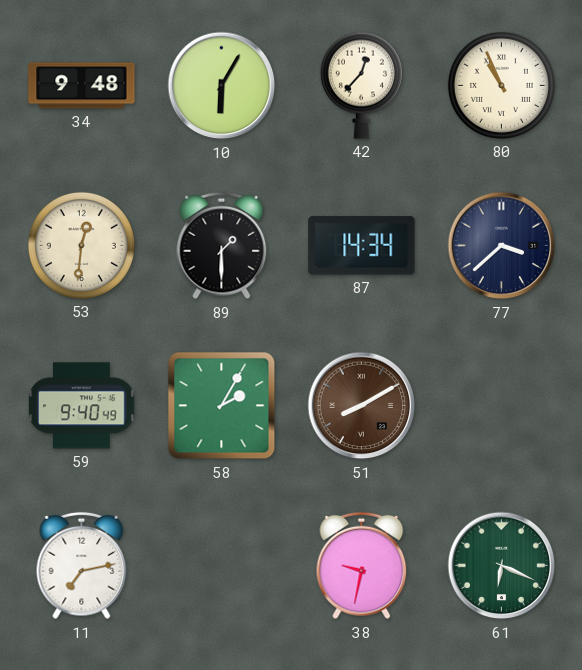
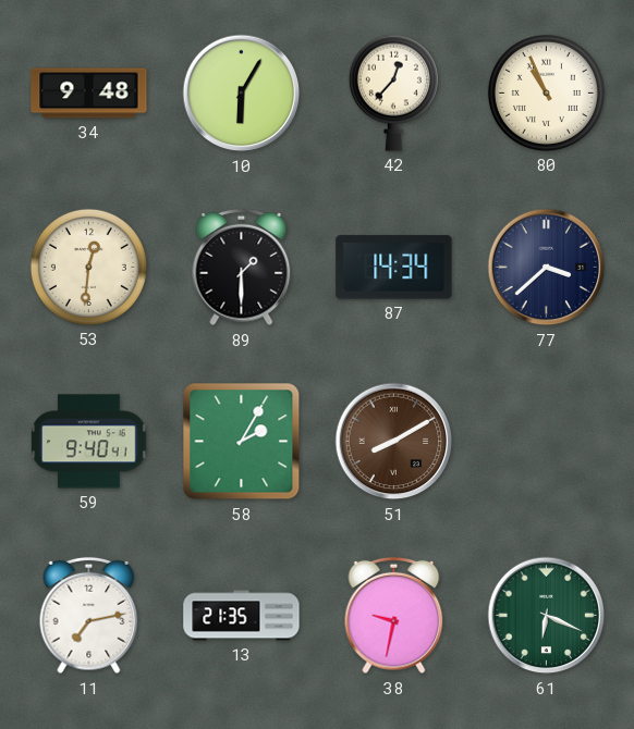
59: 9:40:49 -> 9:40:41
13: none -> 21:35
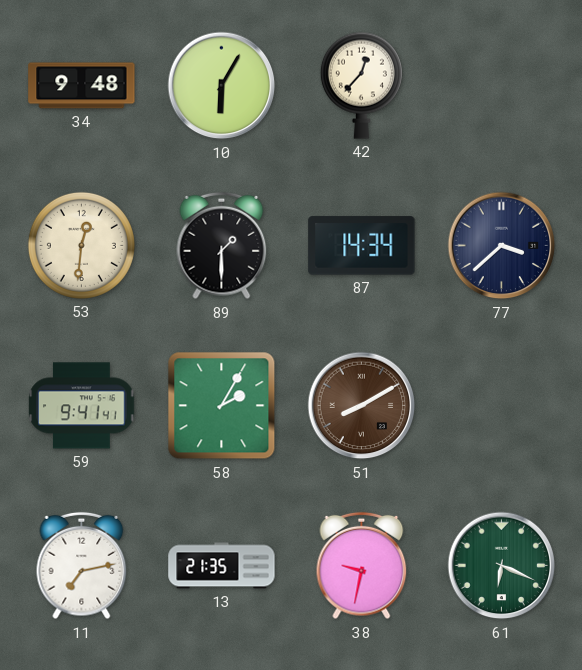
80: 10:56 -> none
59: 9:40 -> 9:41
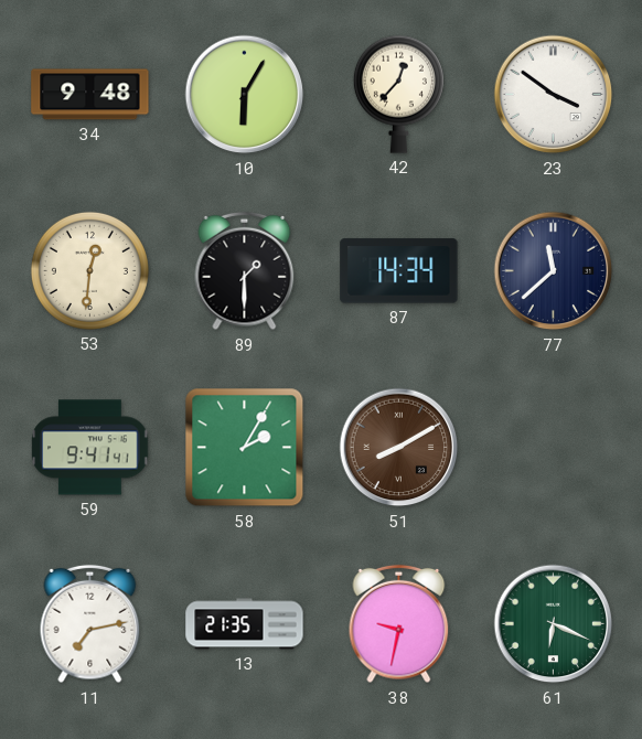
23: none -> 3:51
77: 3:38 -> 11:38
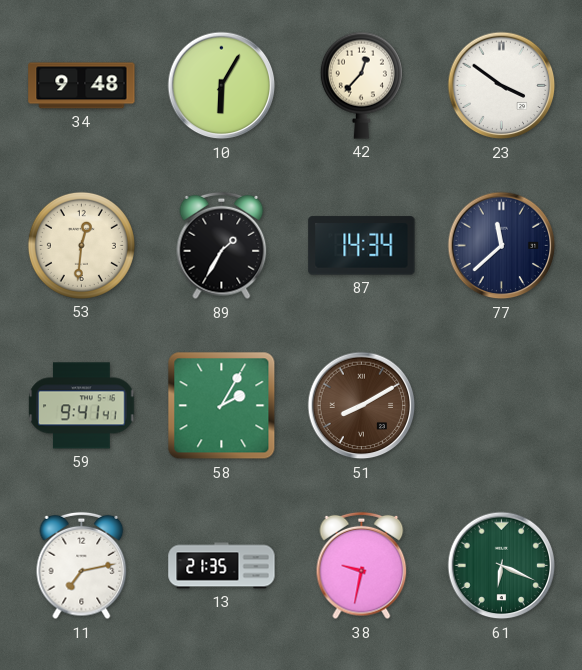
89: 1:30 -> 1:35
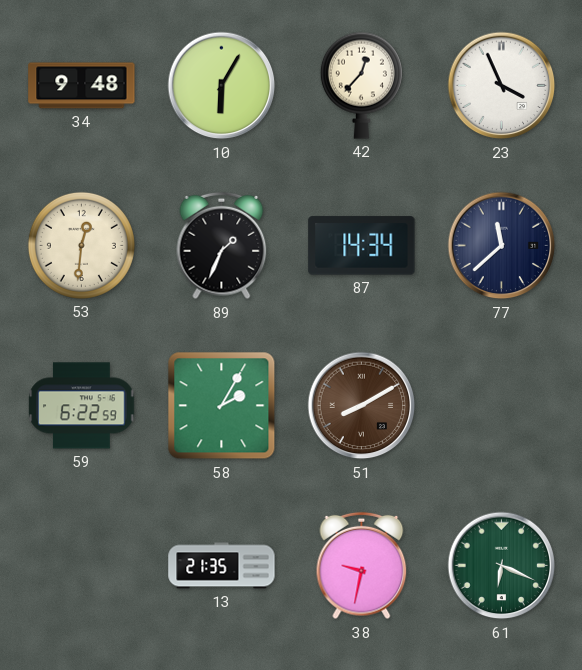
23: 3:51 -> 3:56
89: 1:35 -> 1:34
59: 9:41 -> 6:22
11: 7:13 -> none
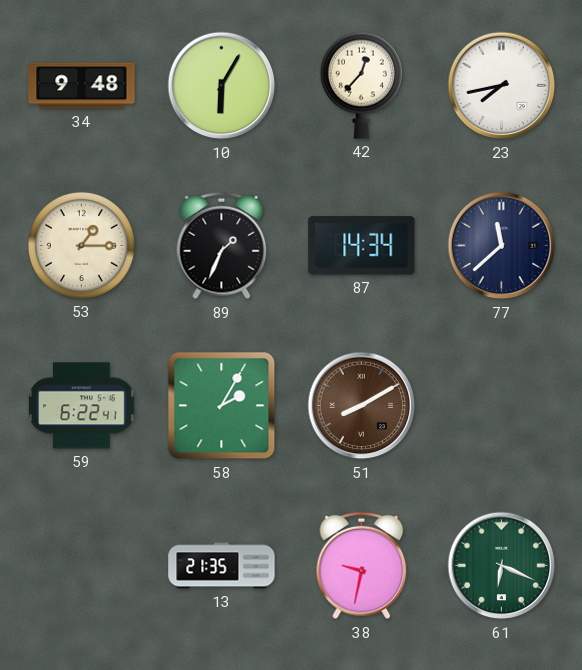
23: 3:56 -> 7:43
53: 12:31 -> 1:15
59: 6:22:59 -> 6:22:41
